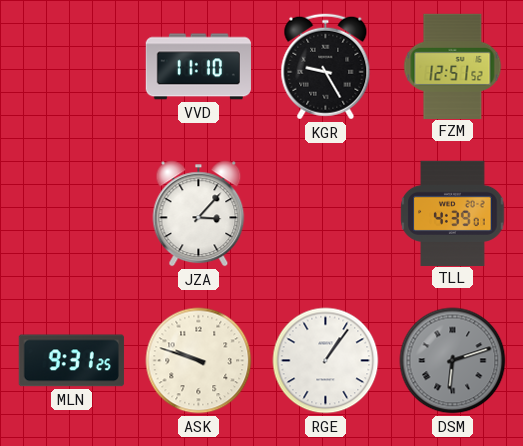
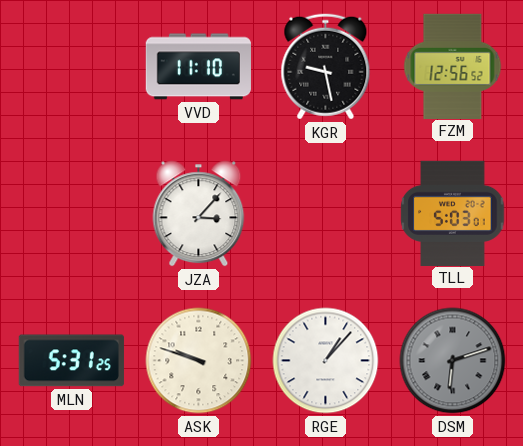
KGR: 9:25 -> 9:28
FZM: 12:51 -> 12:56
TLL: 4:39 -> 5:03
MLN: 9:31 -> 5:31
RGE: 1:06 -> 1:07
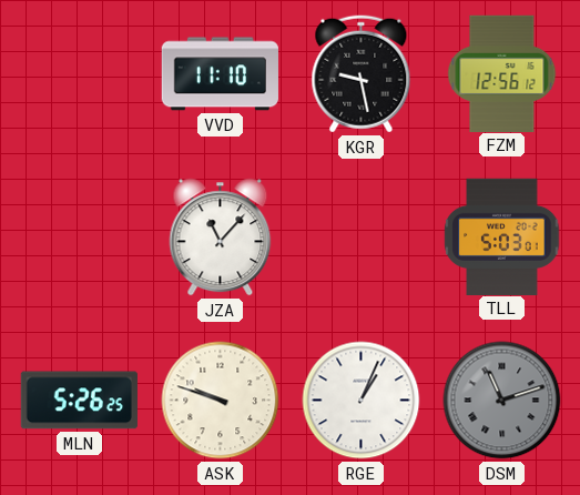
FZM: 12:56:52 -> 12:56:12
JZA: 3:07 -> 11:07
MLN: 5:31 -> 5:26
RGE: 1:07 -> 1:04
DSM: 6:12 -> 11:12
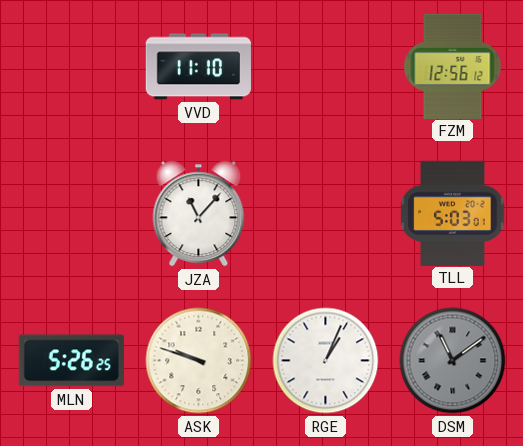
KGR: 9:28 -> none
DSM: 11:12 -> 11:09
